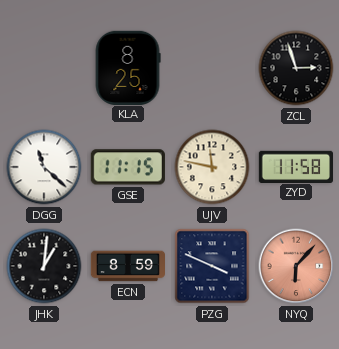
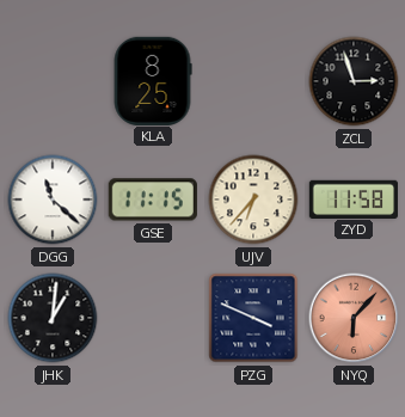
UJV: 11:47 -> 6:37
ECN: 8:59 -> none
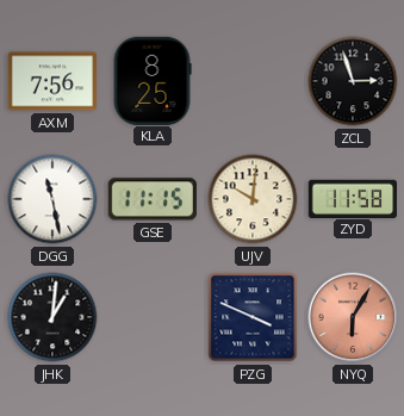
AXM: none -> 7:56
DGG: 11:22 -> 11:28
UJV: 6:37 -> 10:01
NYQ: 6:07 -> 6:05
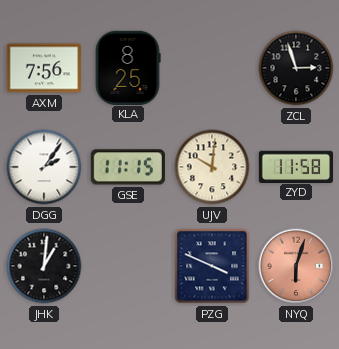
DGG: 11:28 -> 2:06
NYQ: 6:05 -> 6:03
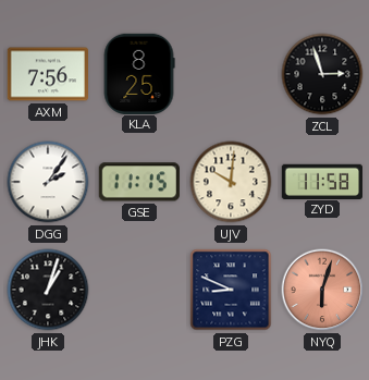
JHK: 1:01 -> 1:03
PZG: 3:49 -> 8:49
